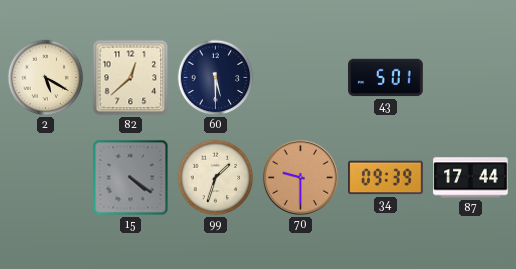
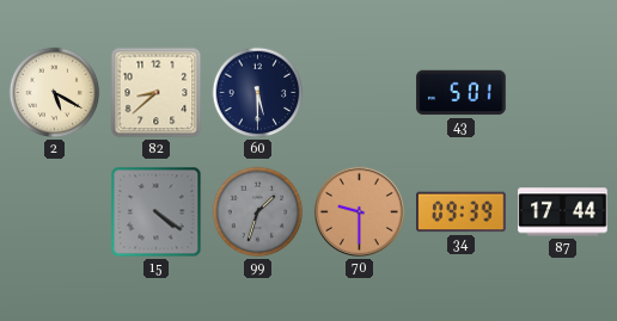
82: 12:38 -> 8:38
99 dial: cream -> grey
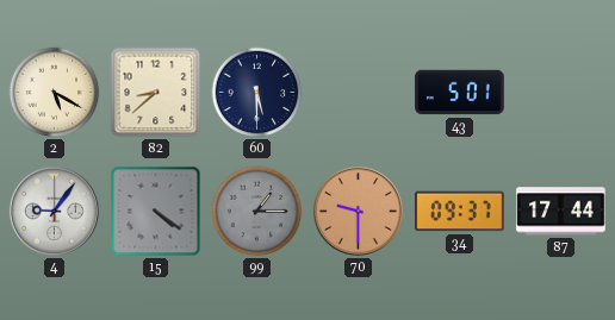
4: none -> 9:06
99: 1:33 -> 1:15
34: 09:39 -> 09:37
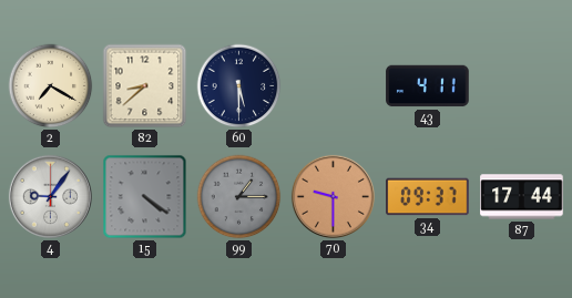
2: 5:20 -> 7:20
43: 5:01 -> 4:11
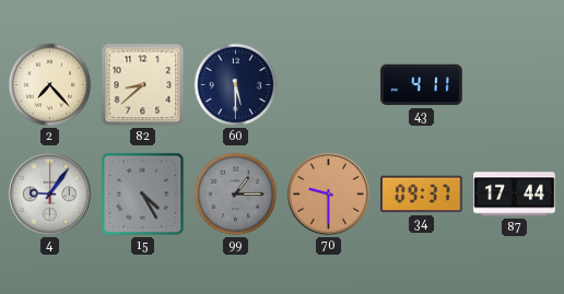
2: 7:20 -> 7:23
15: 4:21 -> 4:25
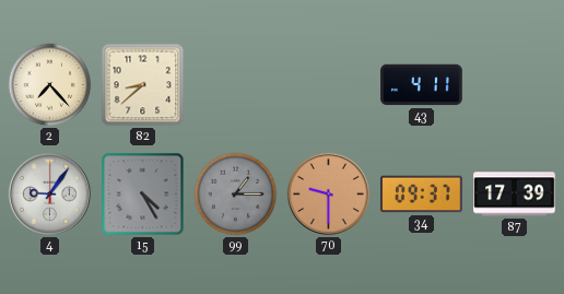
60: 5:30 -> none
87: 17:44 -> 17:39
